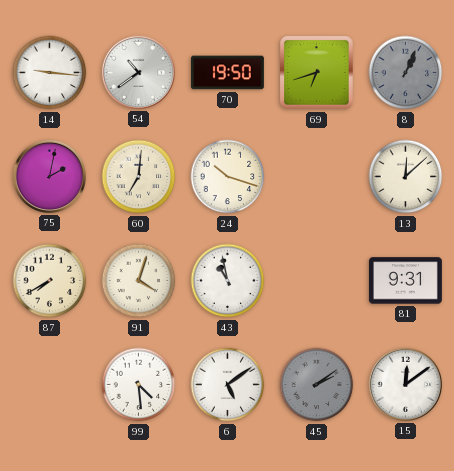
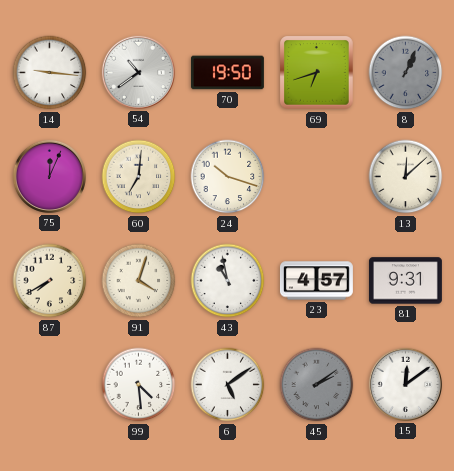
75: 2:02 -> 12:04
23: none -> 4:57
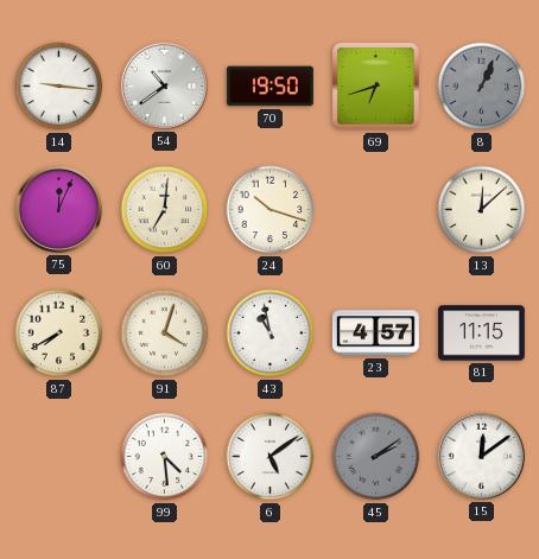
81: 9:31 -> 11:15
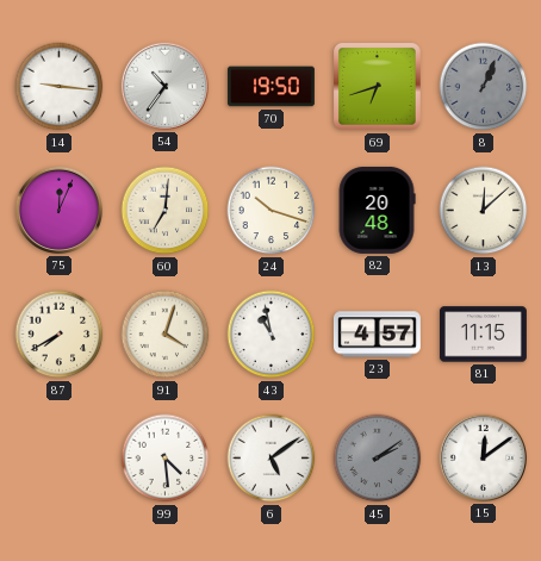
54: 10:39 -> 10:36
82: none -> 20:48
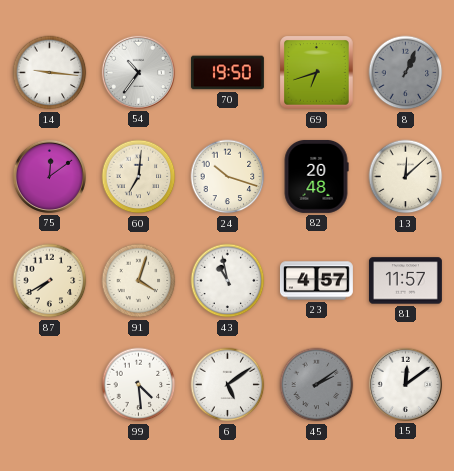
75: 12:04 -> 12:09
81: 11:15 -> 11:57
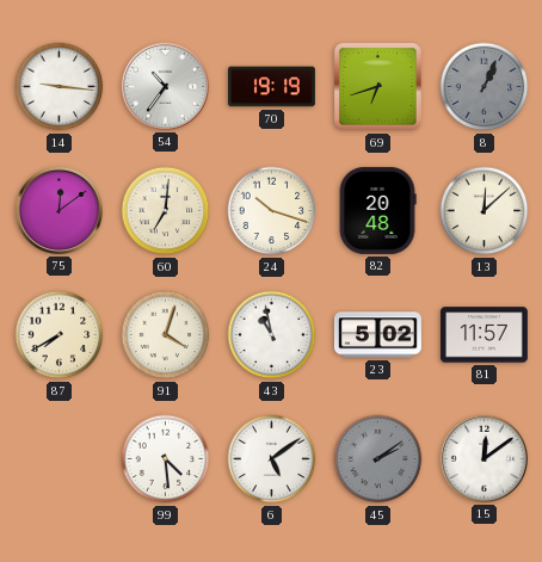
70: 19:50 -> 19:19
23: 4:57 -> 5:02
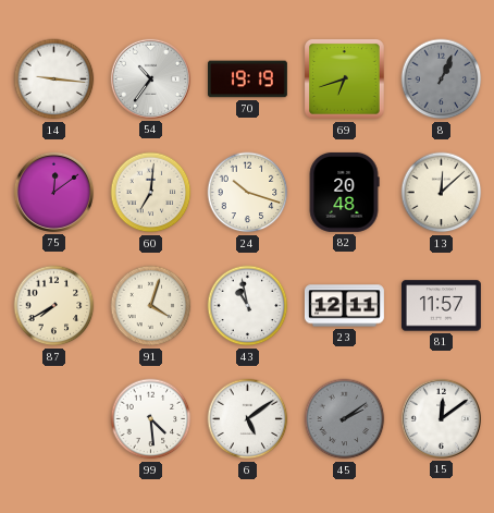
23: 5:02 -> 12:11
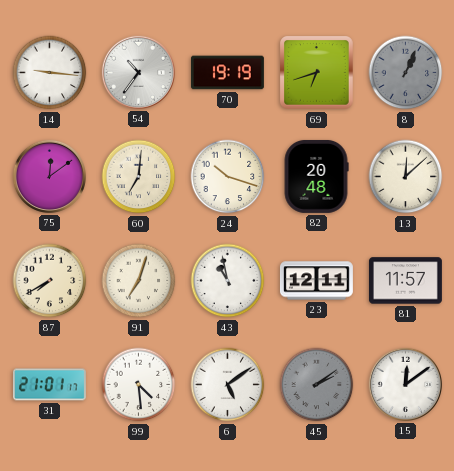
91: 4:03 -> 7:03
31: none -> 21:01
